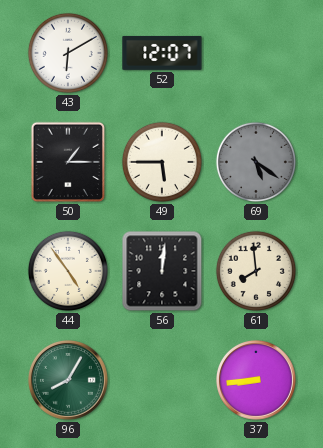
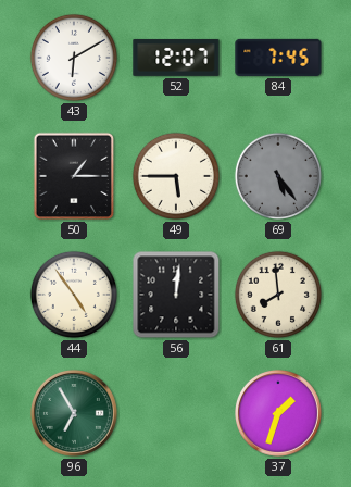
84: none -> 7:45
69: 5:21 -> 5:24
96: 8:05 -> 6:55
37: 8:44 -> 1:33
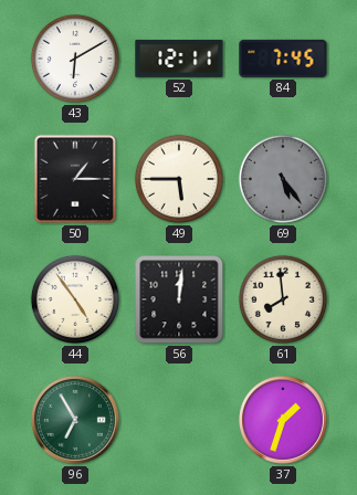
52: 12:07 -> 12:11
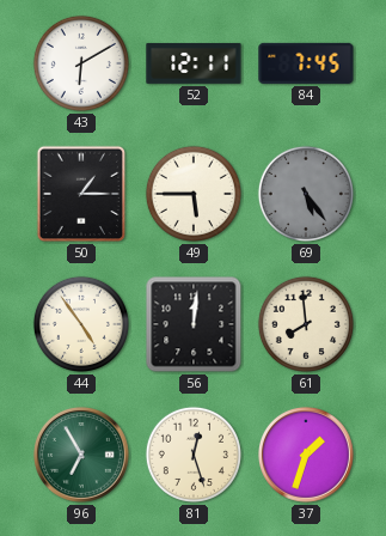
81: none -> 12:27
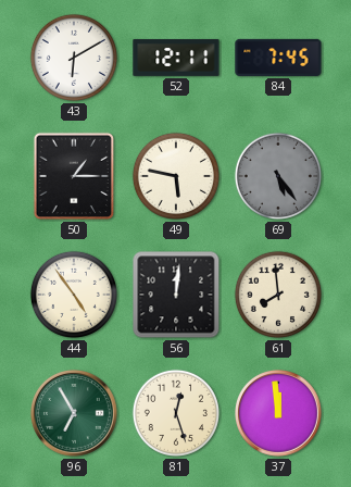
49: 5:45 -> 5:47
37: 1:33 -> 11:59
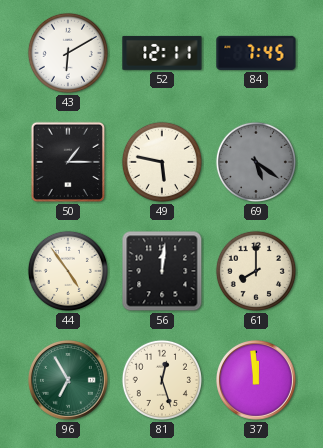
69: 5:24 -> 5:21
61: 7:59 -> 8:00
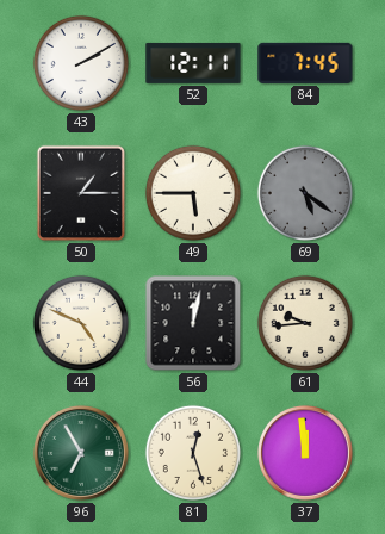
43: 6:10 -> 2:10
49: 5:47 -> 5:45
44: 4:54 -> 4:49
56: 12:01 -> 12:02
61: 8:00 -> 9:44
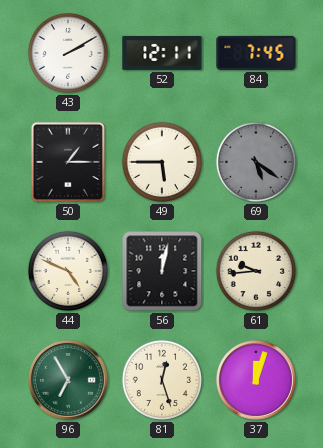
37: 11:59 -> 12:03
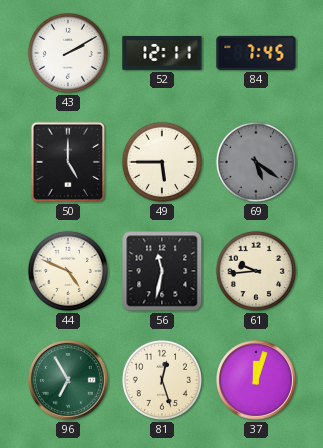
50: 1:15 -> 5:00
56: 12:02 -> 11:32
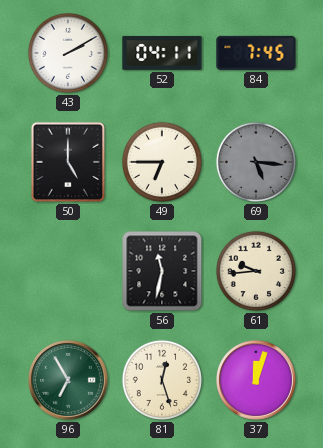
52: 12:11 -> 04:11
49: 5:45 -> 6:45
69: 5:21 -> 5:16
44: 4:49 -> none
